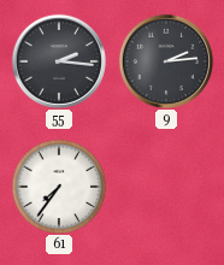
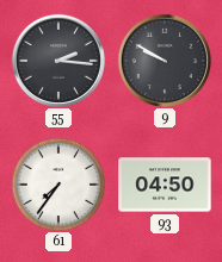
9: 2:14 -> 9:50
93: none -> 04:50
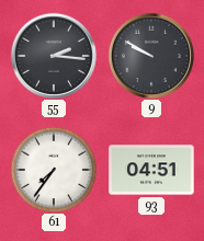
93: 04:50 -> 04:51
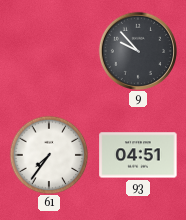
55: 2:16 -> none
9: 9:50 -> 9:53
